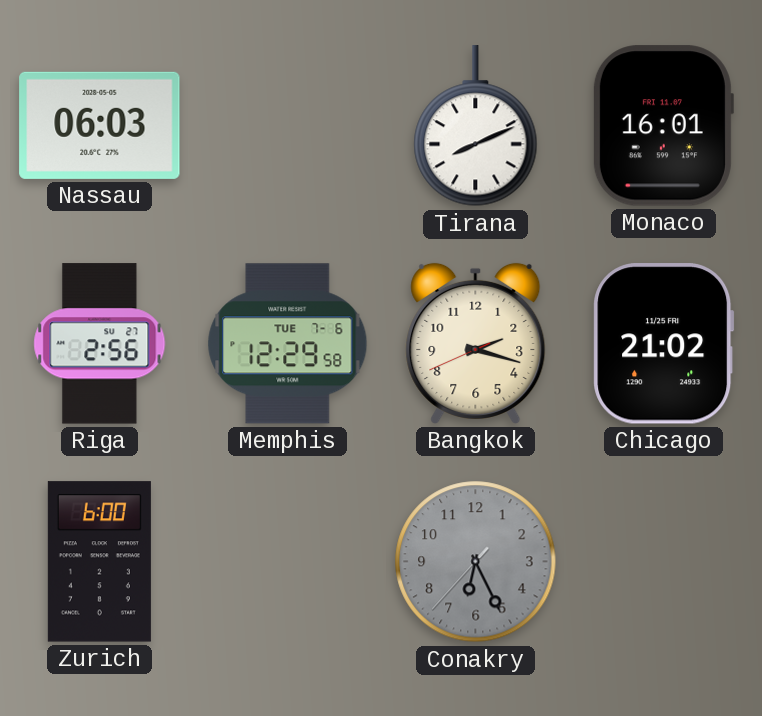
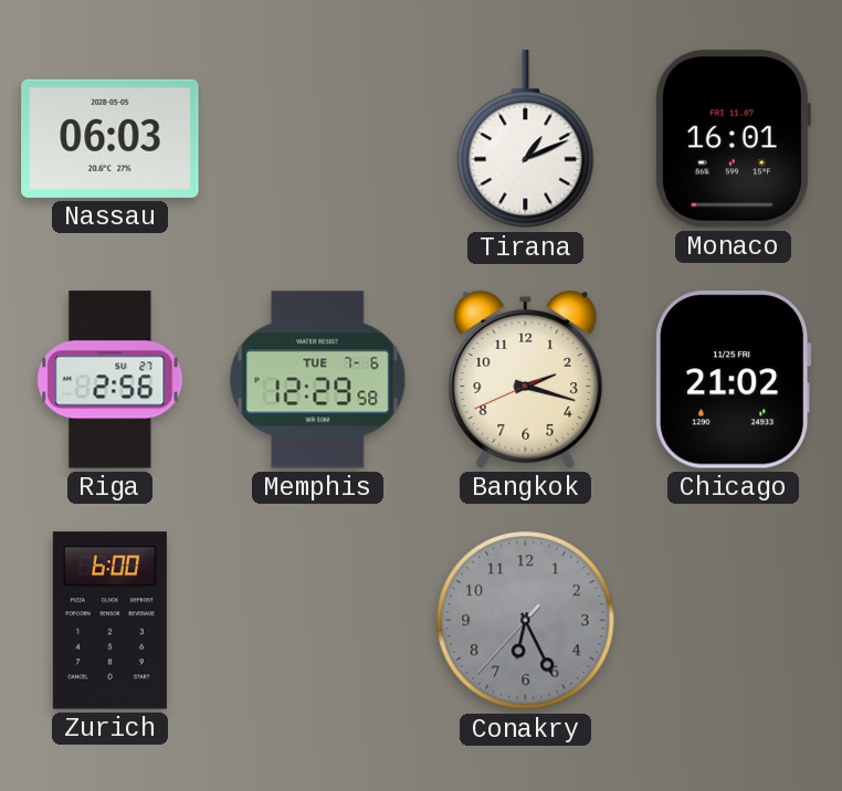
Tirana: 8:11 -> 1:11
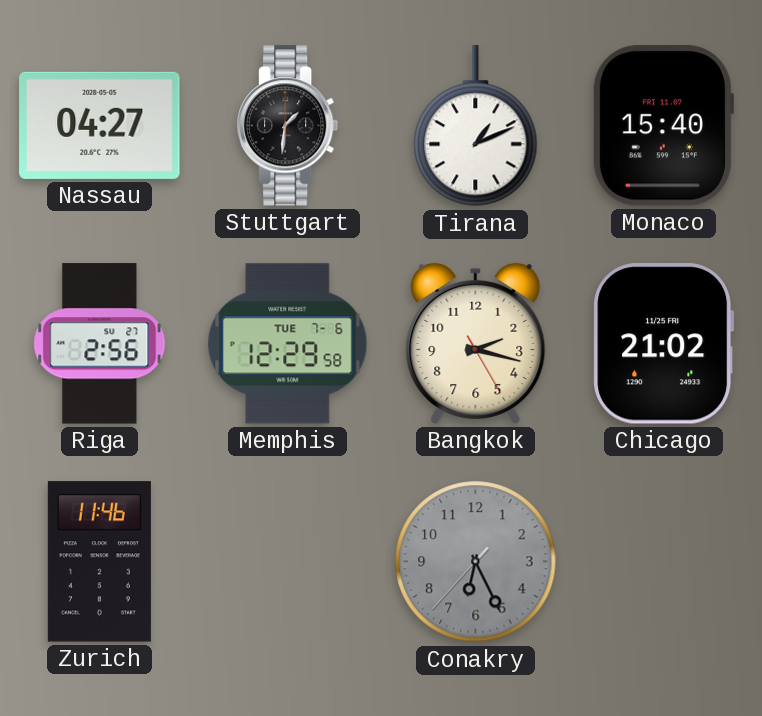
Nassau: 06:03 -> 04:27
Stuttgart: none -> 1:31
Monaco: 16:01 -> 15:40
Bangkok: 2:17:41 -> 2:17:25
Zurich: 6:00 -> 11:46
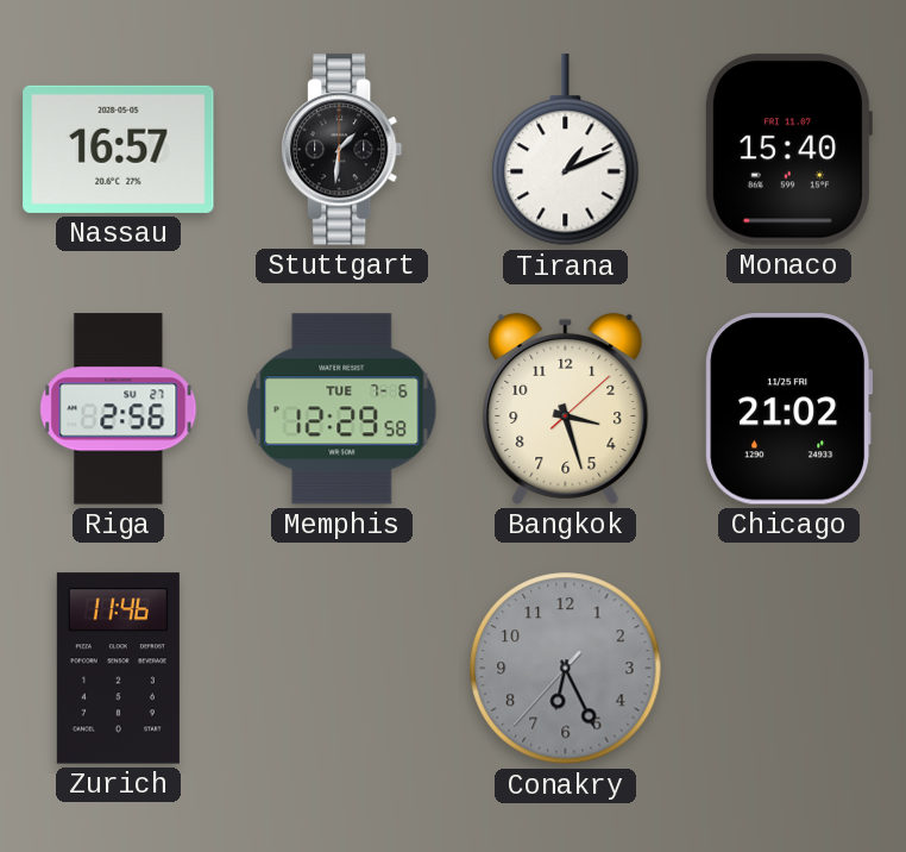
Nassau: 04:27 -> 16:57
Bangkok: 2:17 -> 3:27
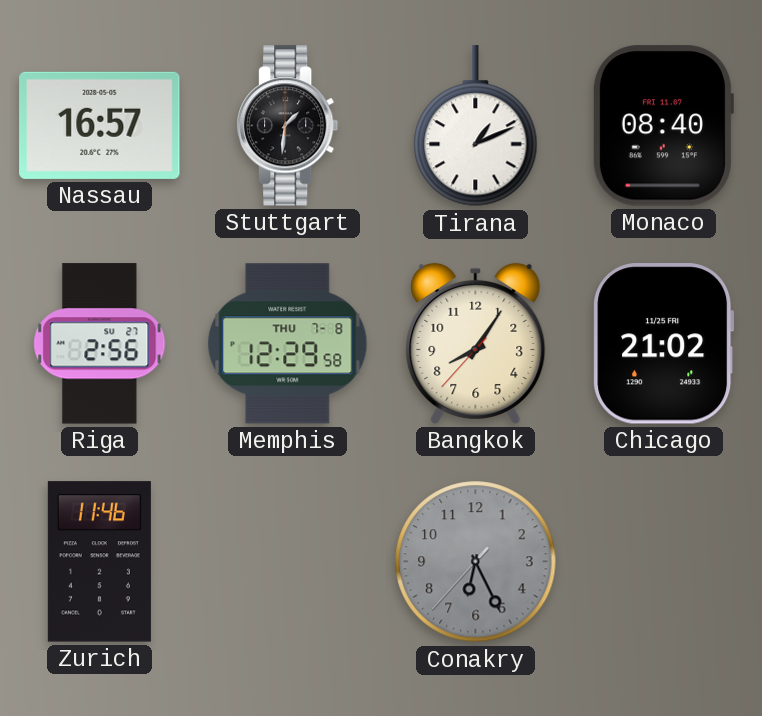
Monaco: 15:40 -> 08:40
Memphis date: TUE 7-6 -> THU 7-8
Bangkok: 3:27 -> 8:05
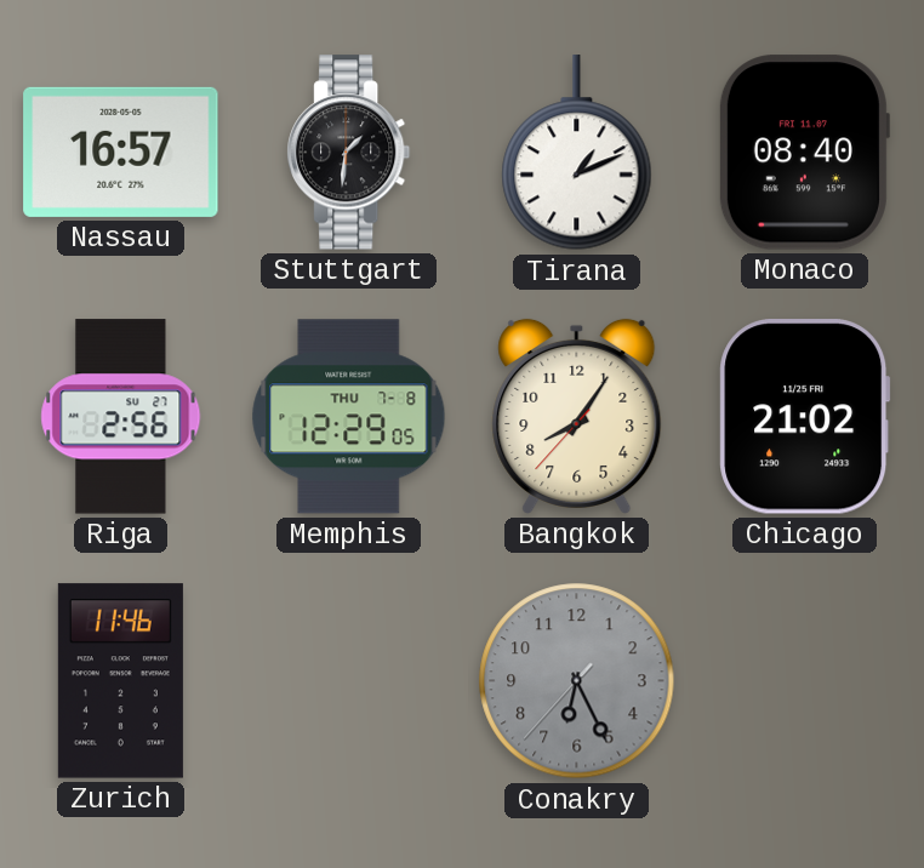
Memphis: 12:29:58 -> 12:29:05
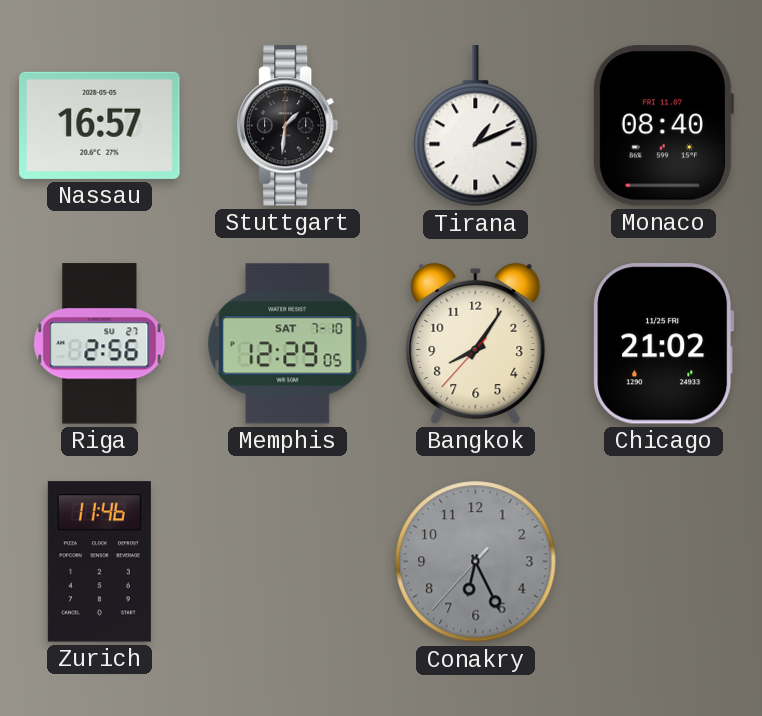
Memphis date: THU 7-8 -> SAT 7-10
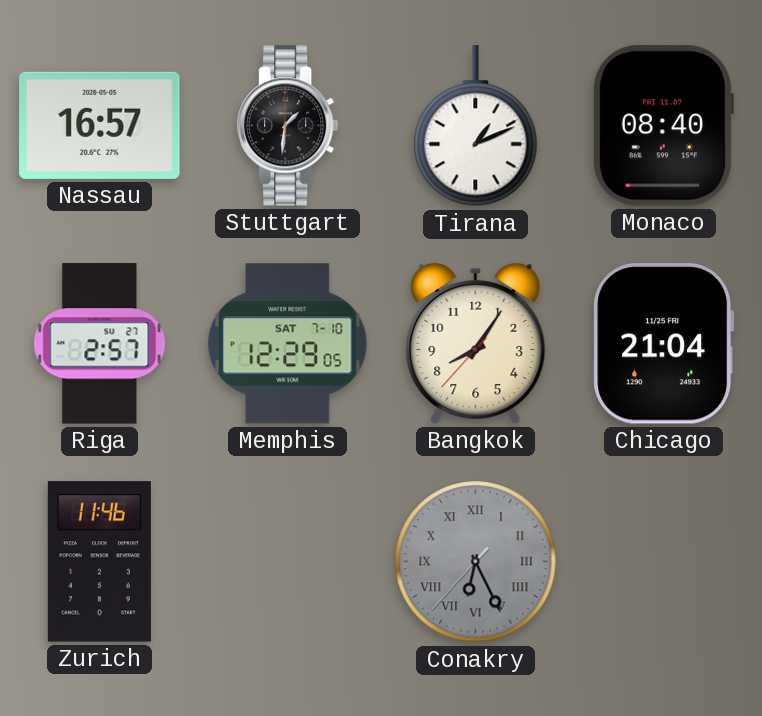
Riga: 2:56 -> 2:57
Chicago: 21:02 -> 21:04
Conakry numerals: Arabic -> Roman
